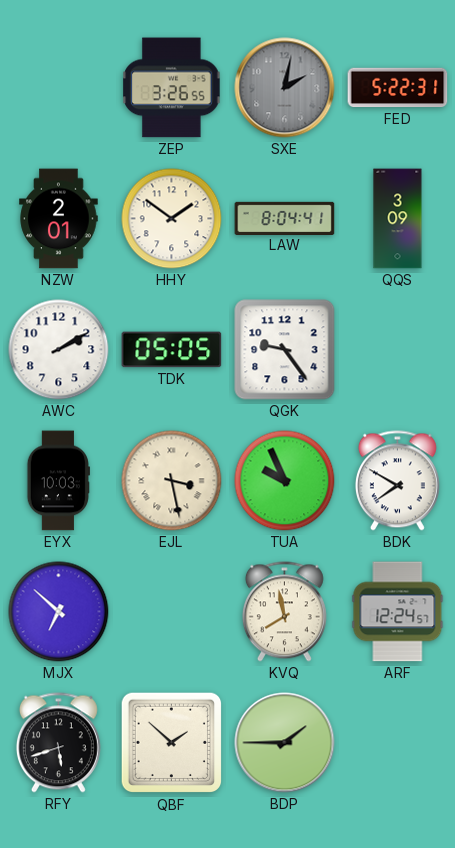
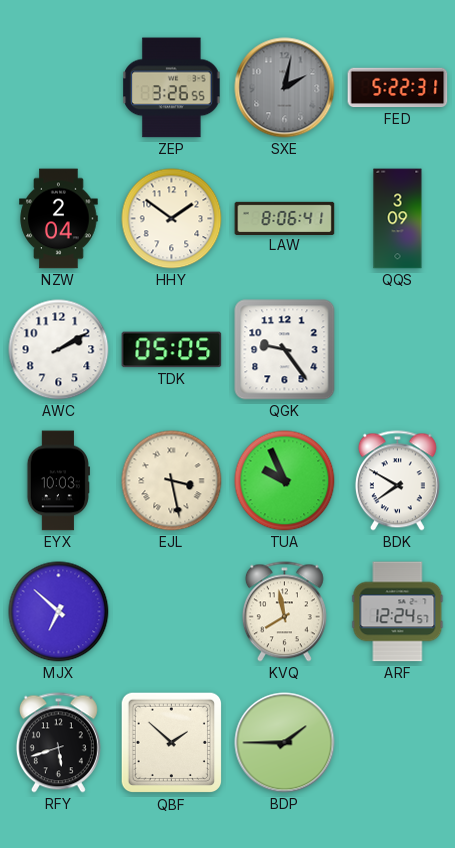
NZW: 2:01 -> 2:04
LAW: 8:04 -> 8:06
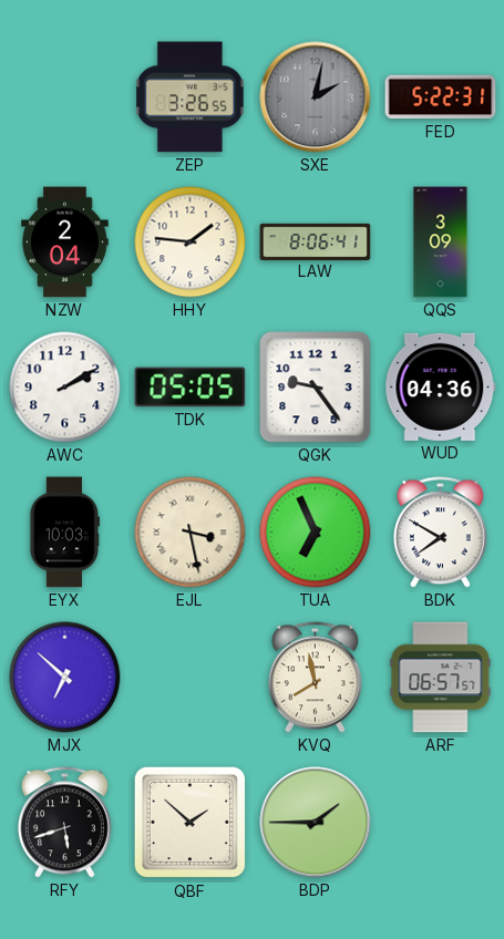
HHY: 1:51 -> 1:46
WUD: none -> 04:36
TUA: 9:56 -> 6:56
ARF: 12:24 -> 06:57
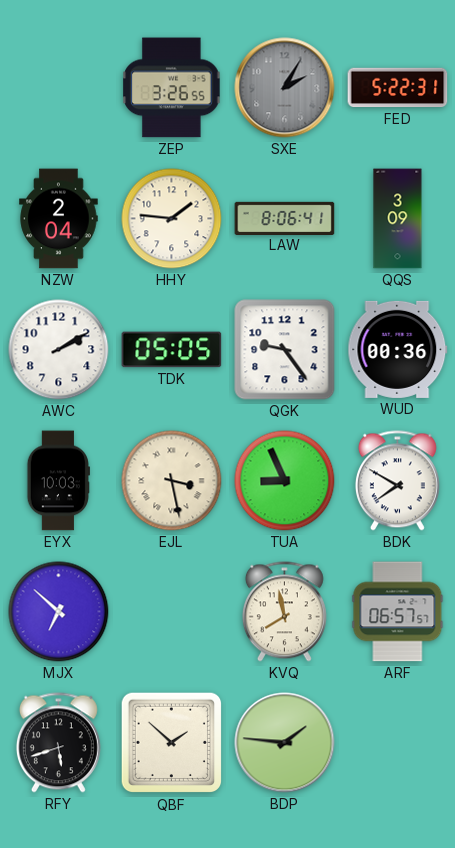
SXE: 2:02 -> 2:05
WUD: 04:36 -> 00:36
TUA: 6:56 -> 8:56
BDP: 1:45 -> 1:46
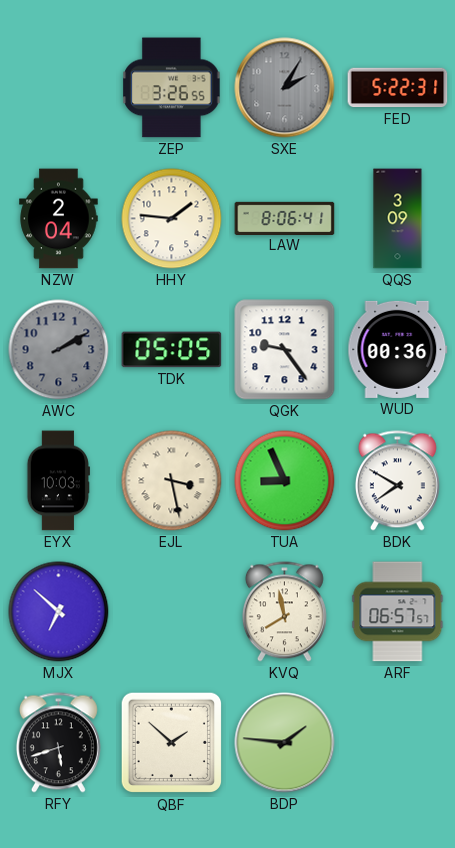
AWC dial: white -> grey
